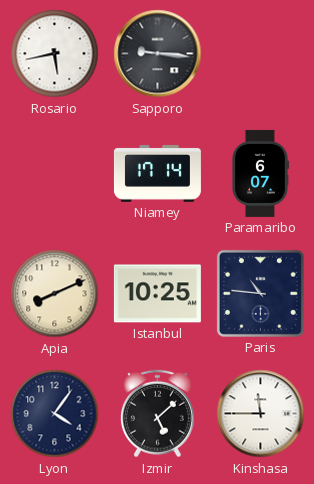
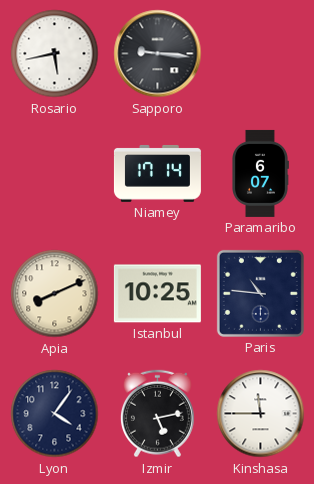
Izmir: 5:08 -> 5:13
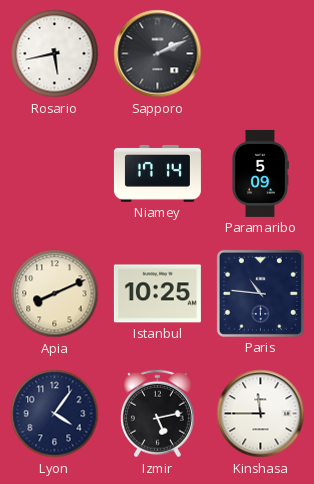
Sapporo: 9:16 -> 2:11
Paramaribo: 6:07 -> 5:09
